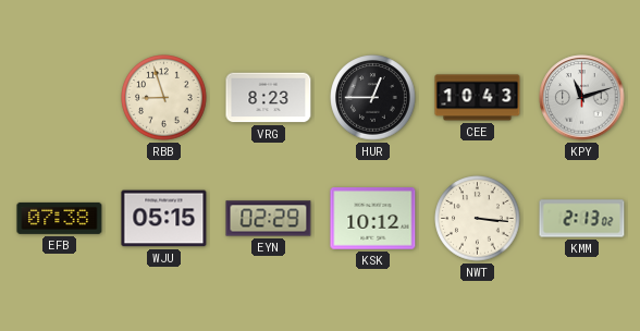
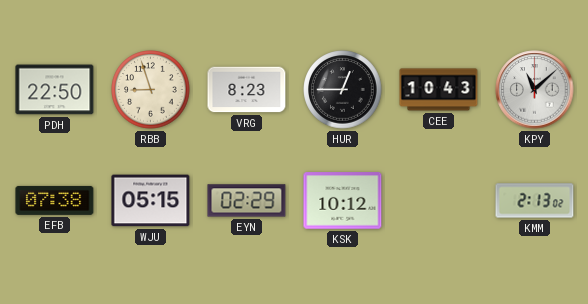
PDH: none -> 22:50
KPY: 11:12 -> 11:08
NWT: 3:16 -> none
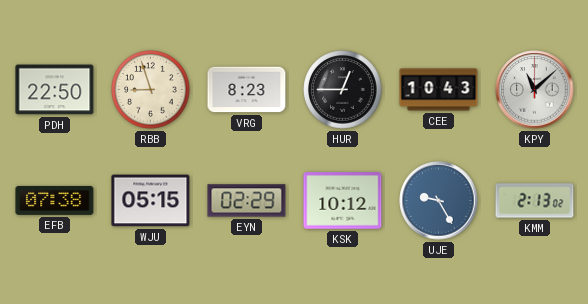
UJE: none -> 9:25
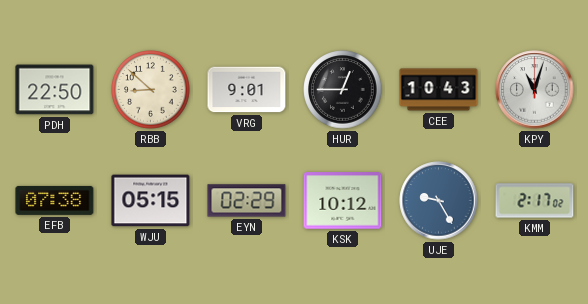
RBB: 8:57 -> 8:52
VRG: 8:23 -> 9:01
KPY: 11:08 -> 11:03
KMM: 2:13 -> 2:17
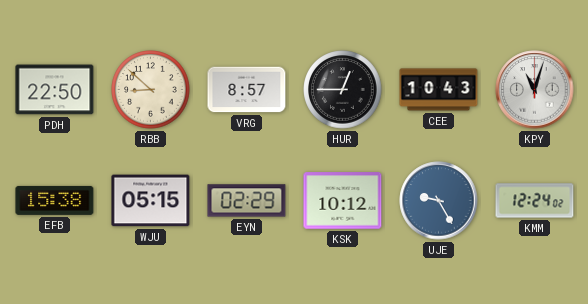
VRG: 9:01 -> 8:57
EFB: 07:38 -> 15:38
KMM: 2:17 -> 12:24
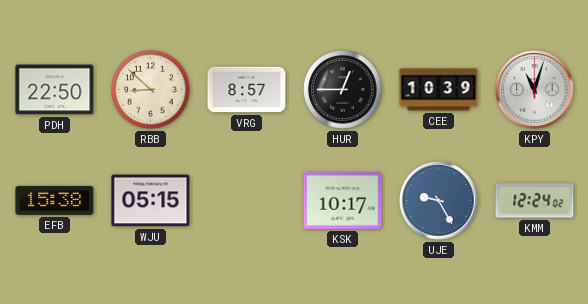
CEE: 10:43 -> 10:39
EYN: 02:29 -> none
KSK: 10:12 -> 10:17
